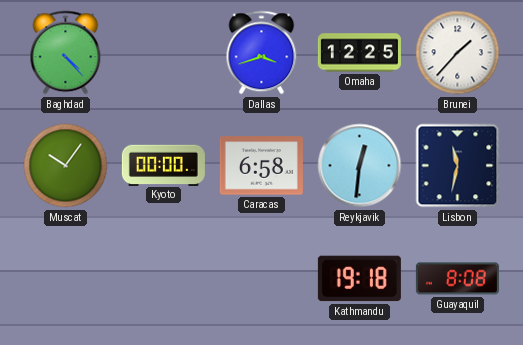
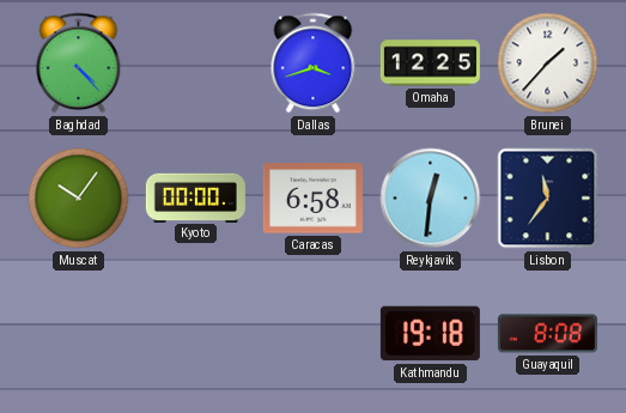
Lisbon: 11:32 -> 11:36
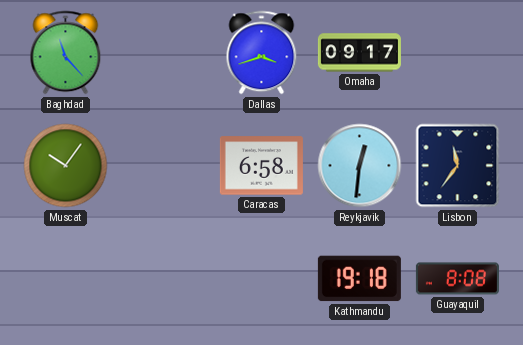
Baghdad: 4:23 -> 11:23
Omaha: 12:25 -> 09:17
Brunei: 1:37 -> none
Kyoto: 00:00 -> none
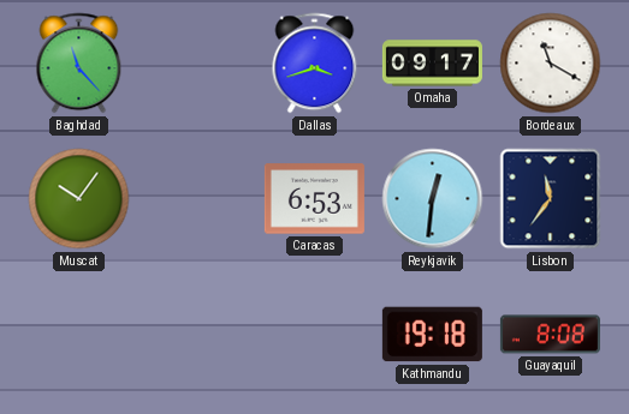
Bordeaux: none -> 11:20
Caracas: 6:58 -> 6:53
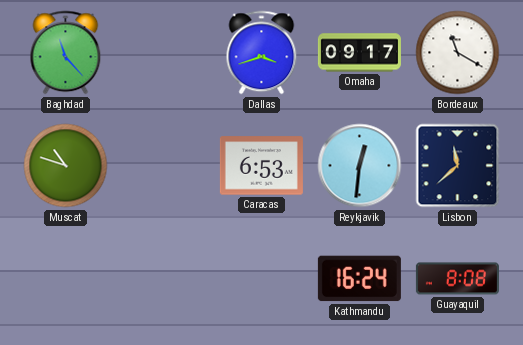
Muscat: 10:06 -> 10:48
Lisbon: 11:36 -> 11:38
Kathmandu: 19:18 -> 16:24
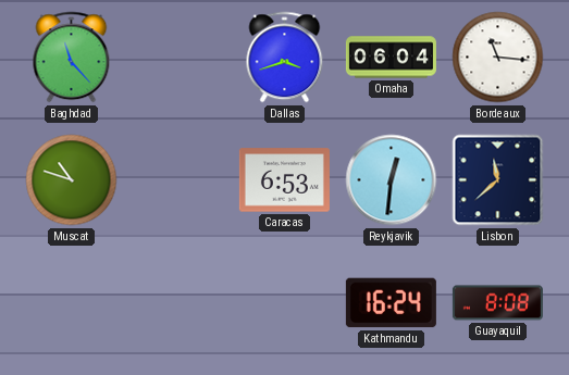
Omaha: 09:17 -> 06:04
Bordeaux: 11:20 -> 11:16
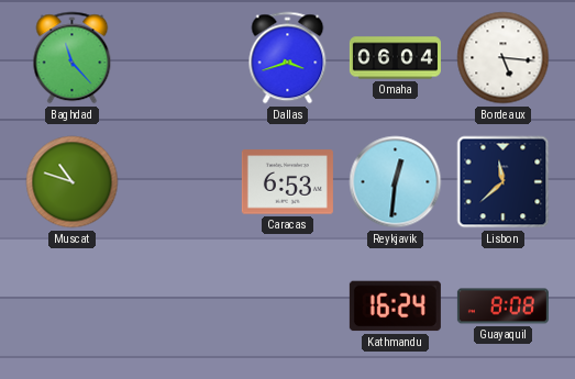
Bordeaux: 11:16 -> 5:16
